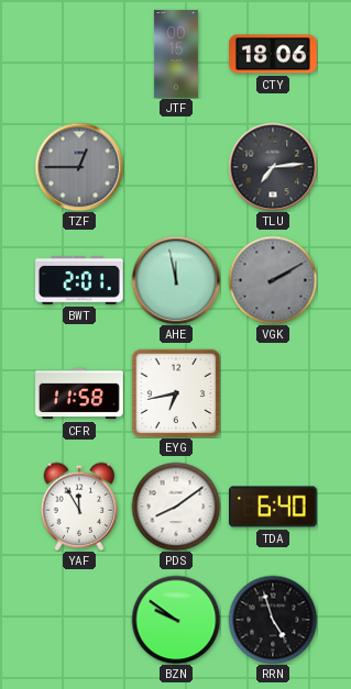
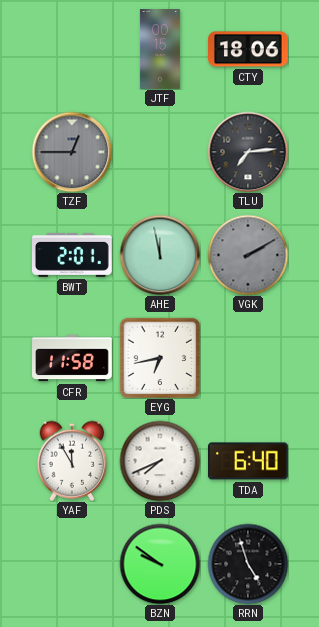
PDS: 8:09 -> 7:41
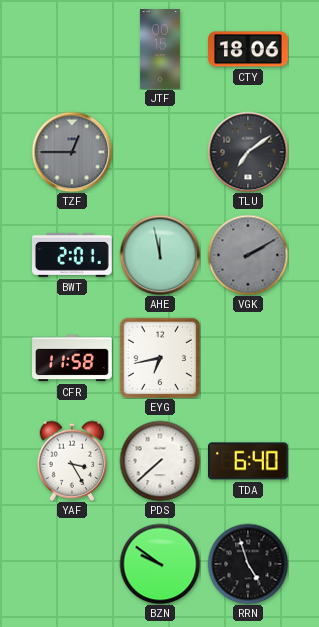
TLU: 7:14 -> 7:09
YAF: 11:55 -> 3:25
PDS: 7:41 -> 7:38
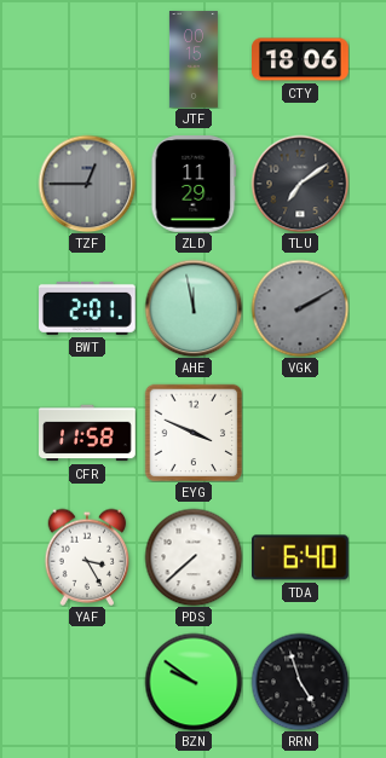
ZLD: none -> 11:29
EYG: 6:43 -> 3:49
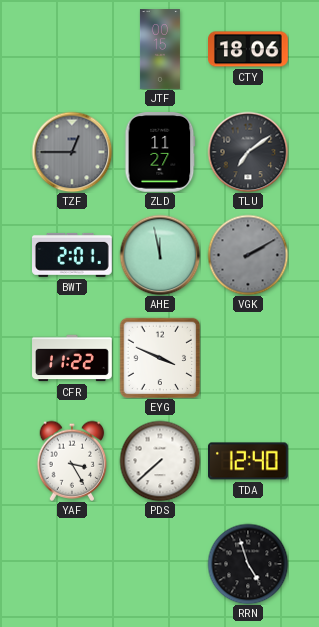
ZLD: 11:29 -> 11:27
CFR: 11:58 -> 11:22
TDA: 6:40 -> 12:40
BZN: 9:51 -> none
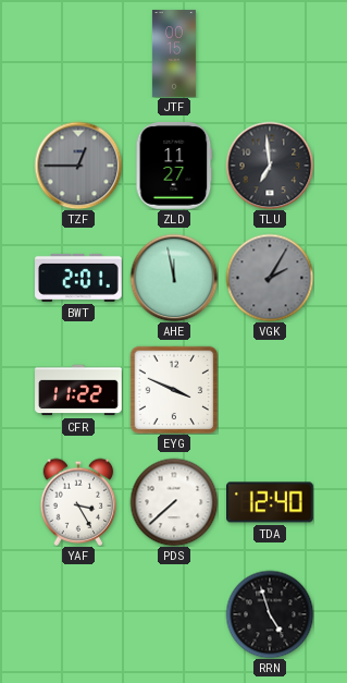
CTY: 18:06 -> none
TLU: 7:09 -> 6:59
VGK: 2:10 -> 2:05
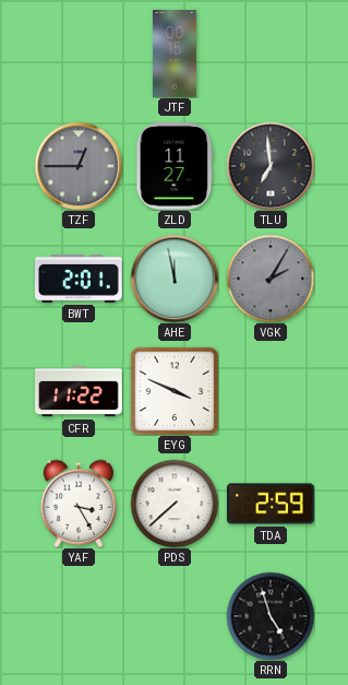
TDA: 12:40 -> 2:59
